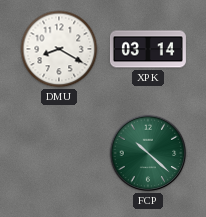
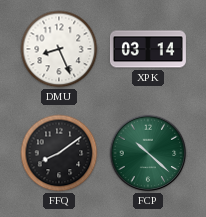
DMU: 8:20 -> 8:26
FFQ: none -> 8:09
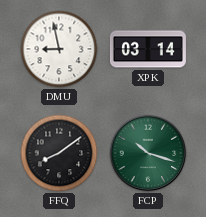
DMU: 8:26 -> 8:58
FCP: 10:22 -> 10:18
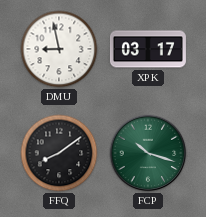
XPK: 03:14 -> 03:17
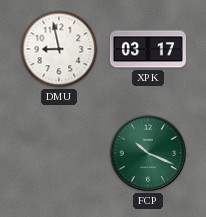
FFQ: 8:09 -> none
FCP: 10:18 -> 10:19
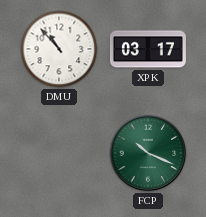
DMU: 8:58 -> 10:53
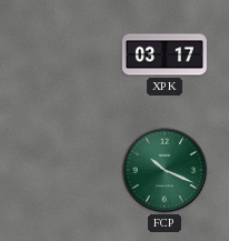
DMU: 10:53 -> none
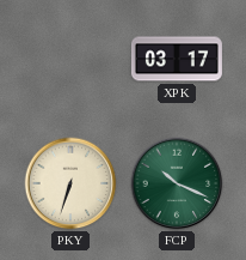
PKY: none -> 6:33
